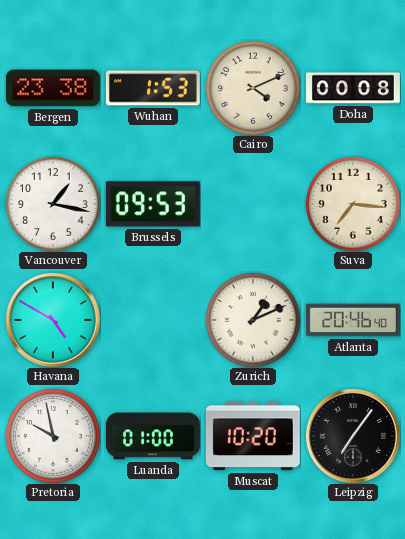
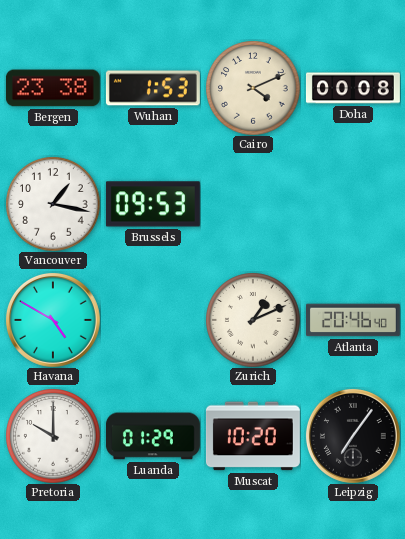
Suva: 7:16 -> none
Pretoria: 9:58 -> 10:00
Luanda: 01:00 -> 01:29
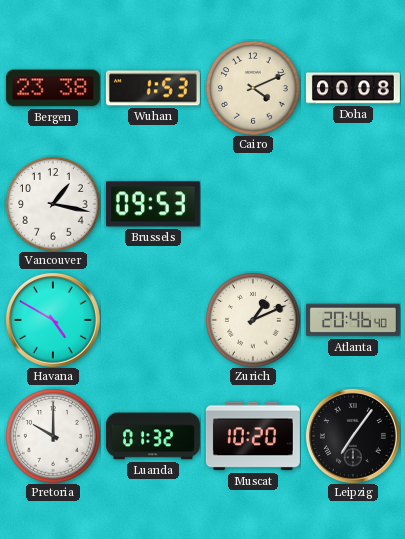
Luanda: 01:29 -> 01:32
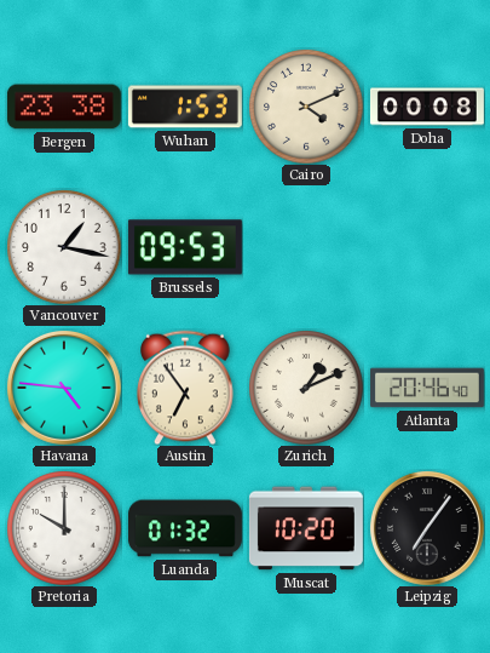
Havana: 4:50 -> 4:46
Austin: none -> 6:54
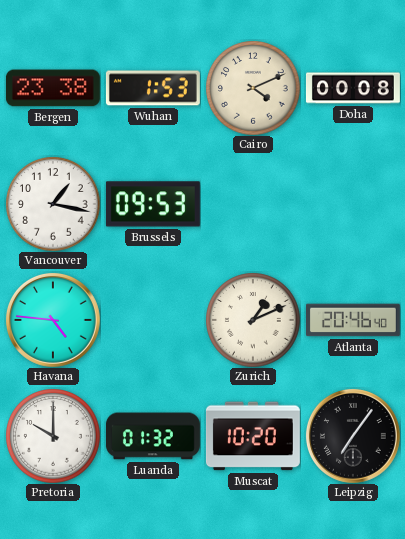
Austin: 6:54 -> none
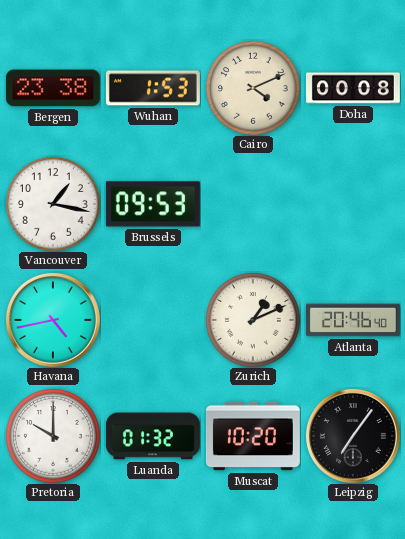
Havana: 4:46 -> 4:43
